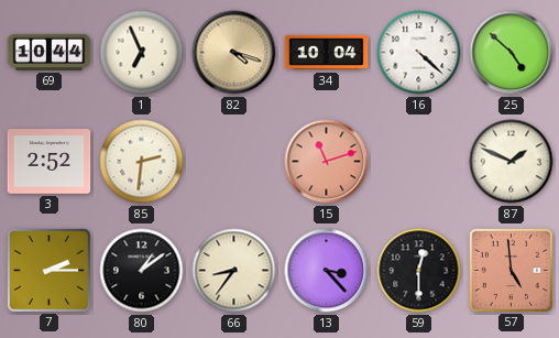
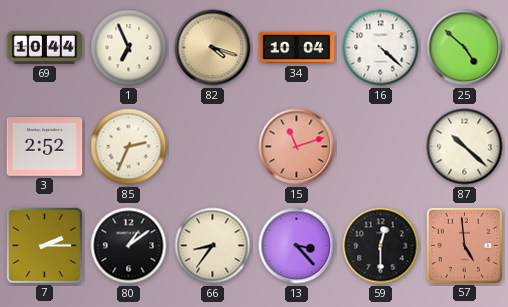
85: 2:31 -> 2:34
87: 1:49 -> 10:22
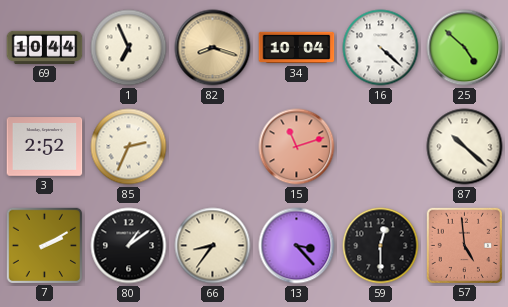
82: 4:18 -> 8:18
7: 2:15 -> 2:10
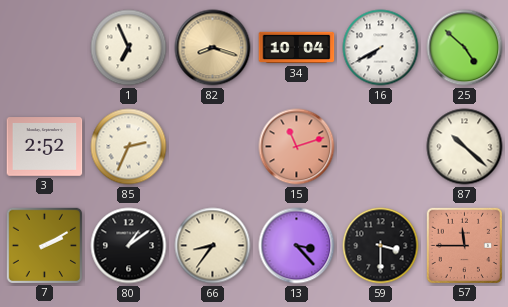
69: 10:44 -> none
16: 4:22 -> 7:40
59: 12:30 -> 3:30
57: 4:59 -> 11:45
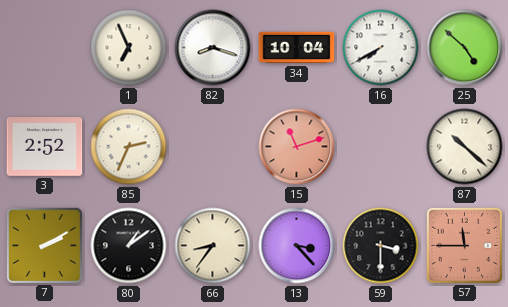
82 dial: champagne -> white
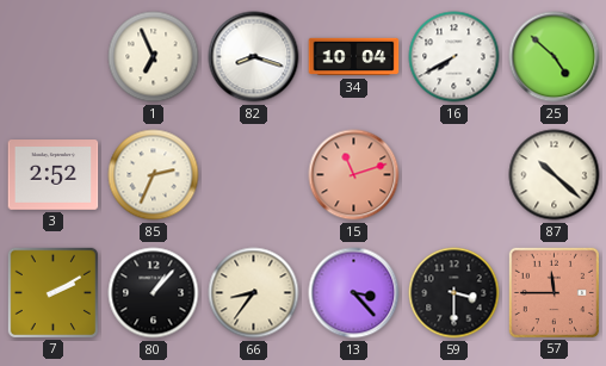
80: 1:09 -> 1:07
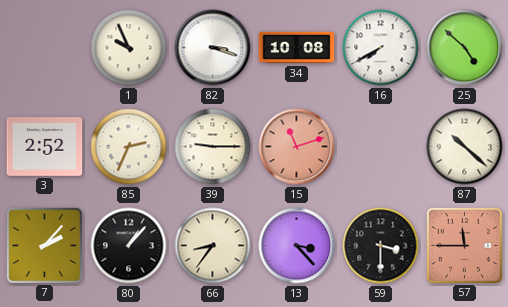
1: 6:56 -> 9:56
82: 8:18 -> 3:18
34: 10:04 -> 10:08
39: none -> 9:15
7: 2:10 -> 2:07
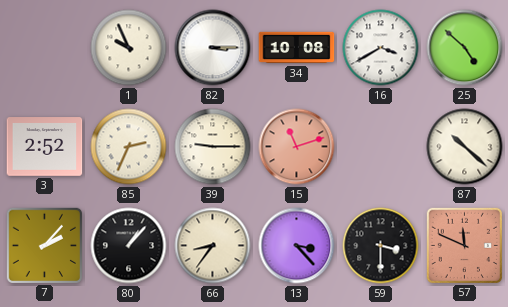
82: 3:18 -> 3:15
16: 7:40 -> 3:40
57: 11:45 -> 11:49
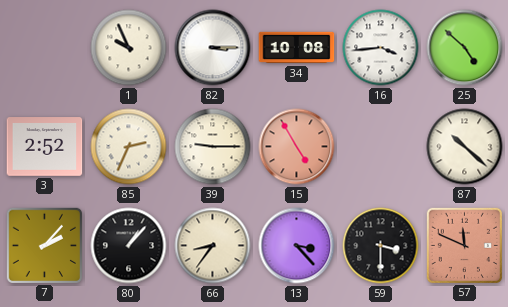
16: 3:40 -> 3:44
15: 11:12 -> 4:55
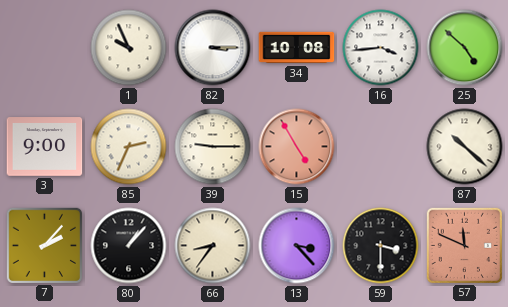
3: 2:52 -> 9:00
